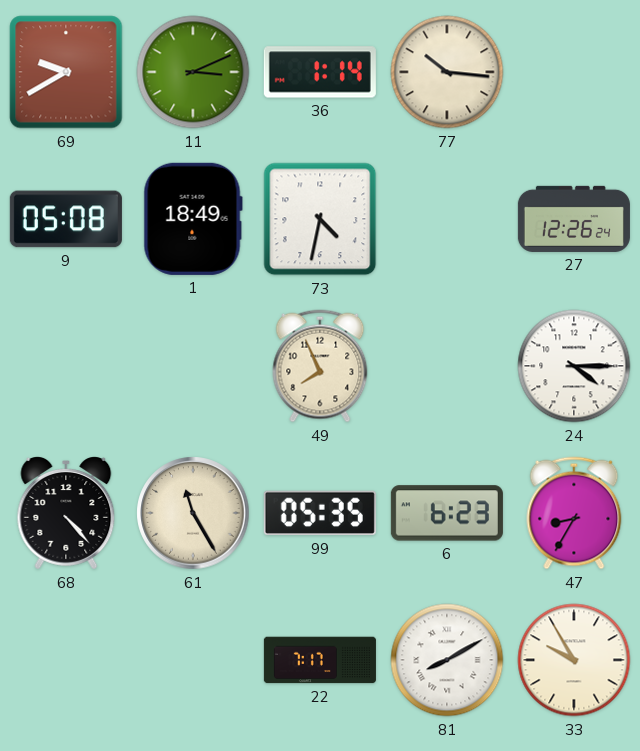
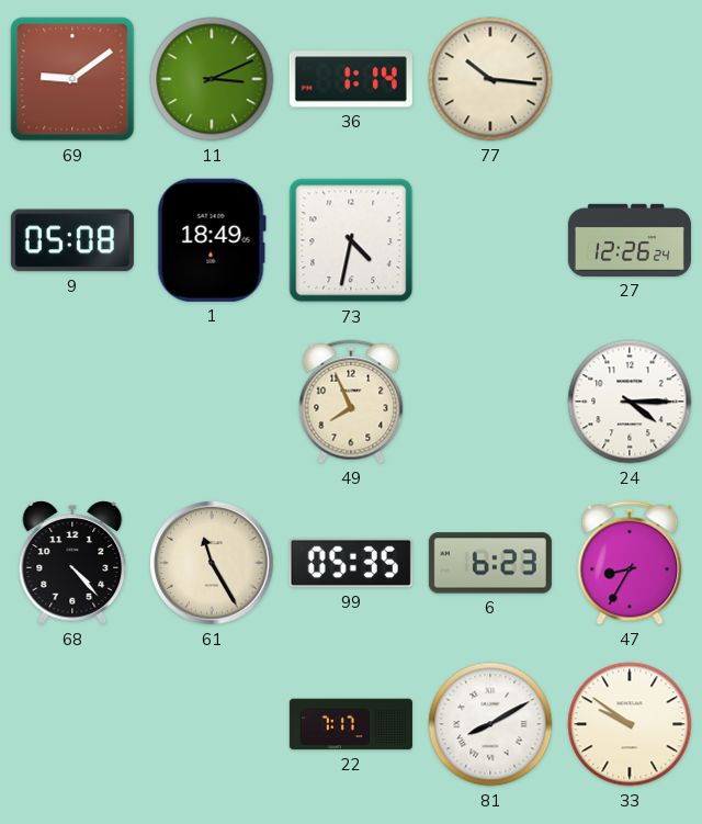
69: 9:40 -> 9:09
33: 9:55 -> 9:51
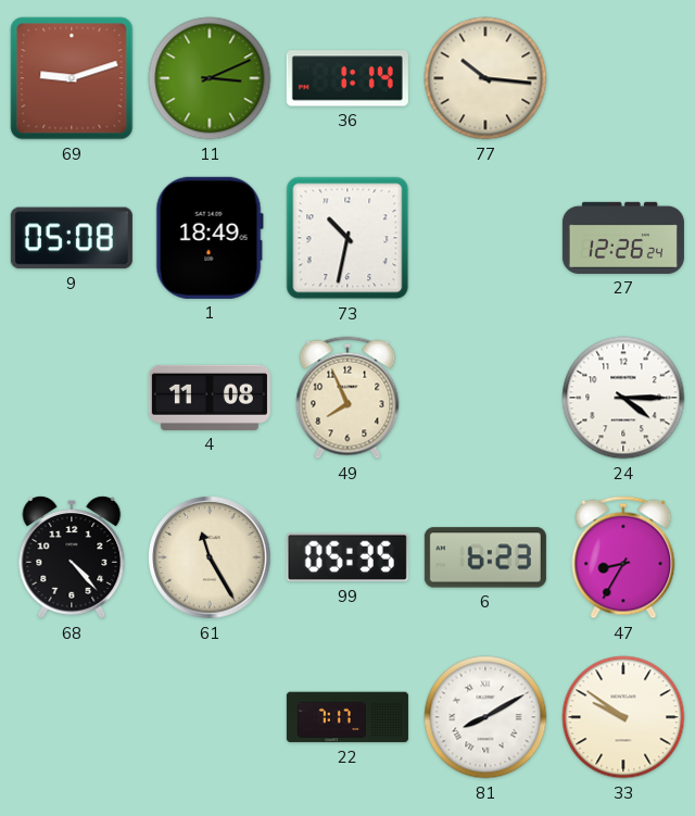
69: 9:09 -> 9:12
73: 4:32 -> 10:32
4: none -> 11:08
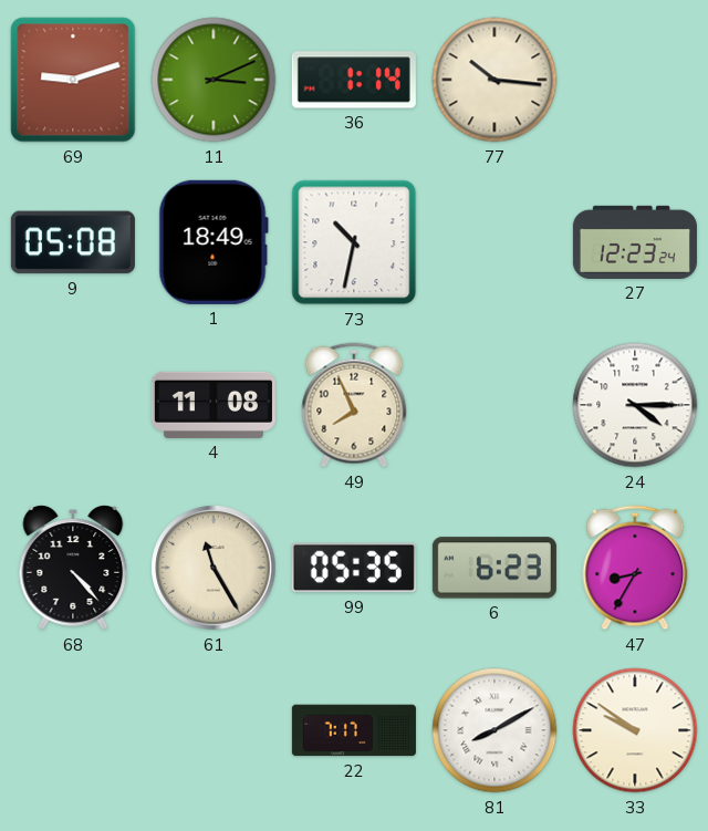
27: 12:26 -> 12:23
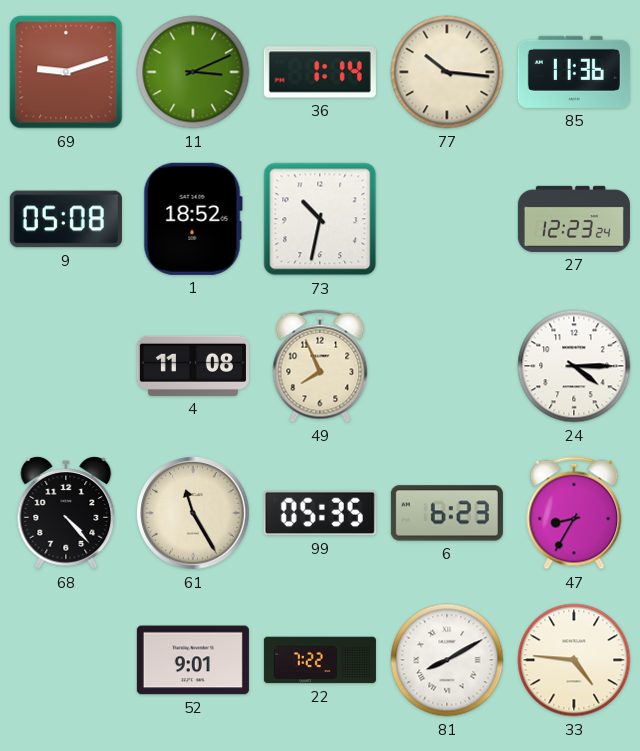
85: none -> 11:36
1: 18:49 -> 18:52
52: none -> 9:01
22: 7:17 -> 7:22
33: 9:51 -> 4:46
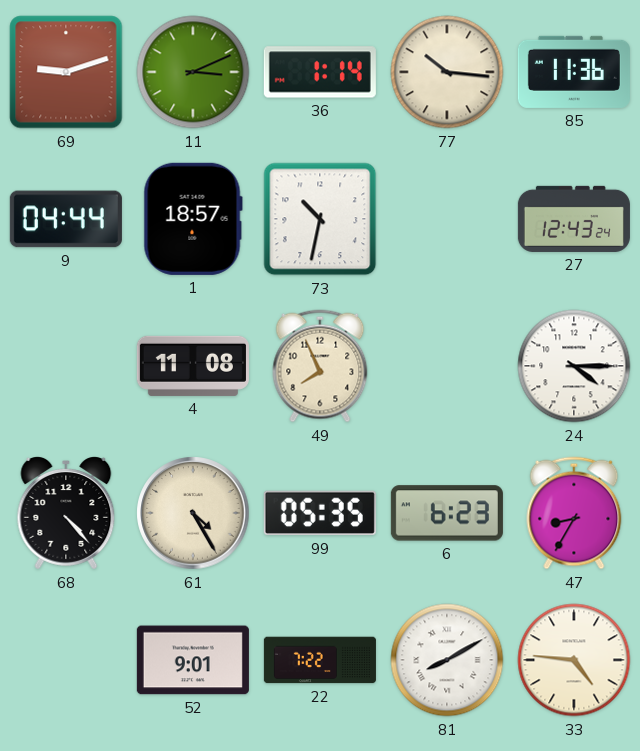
9: 05:08 -> 04:44
1: 18:52 -> 18:57
27: 12:23 -> 12:43
61: 11:25 -> 4:25
